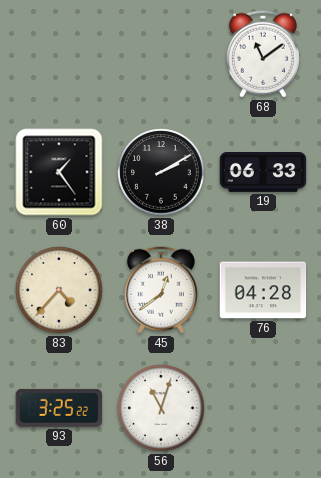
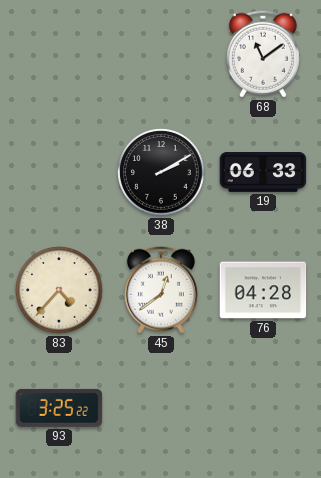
60: 1:24 -> none
56: 11:03 -> none
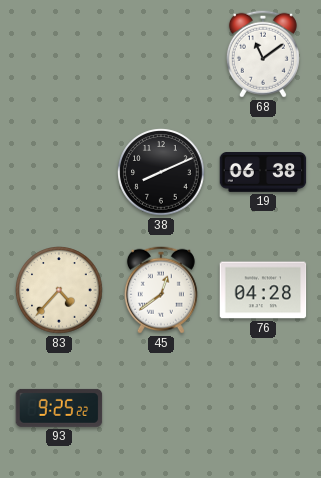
38: 2:10 -> 8:11
19: 06:33 -> 06:38
93: 3:25 -> 9:25
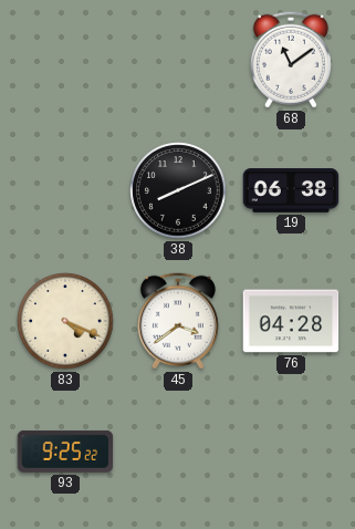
83: 4:37 -> 4:19
45: 12:39 -> 3:39
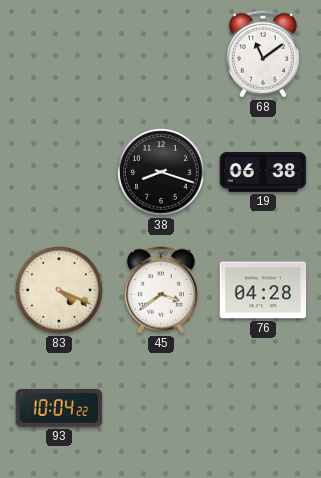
38: 8:11 -> 8:18
93: 9:25 -> 10:04
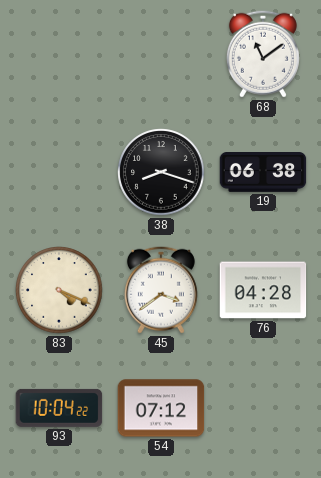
54: none -> 07:12
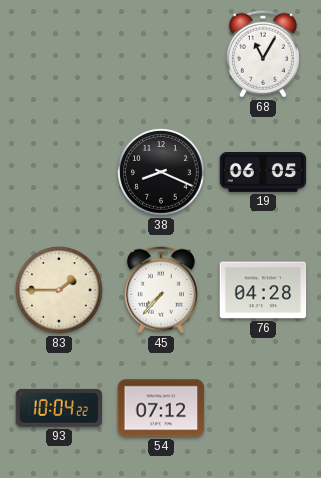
68: 11:09 -> 11:05
38: 8:18 -> 8:19
19: 06:38 -> 06:05
83: 4:19 -> 1:45
45: 3:39 -> 7:37
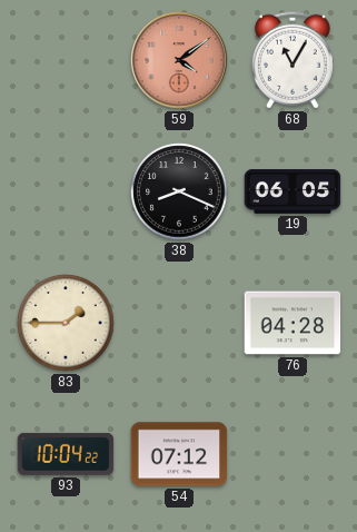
59: none -> 4:09
45: 7:37 -> none
